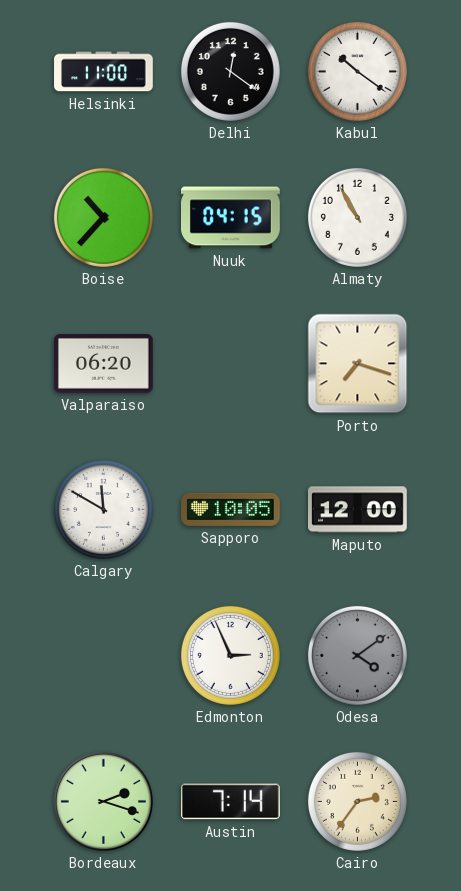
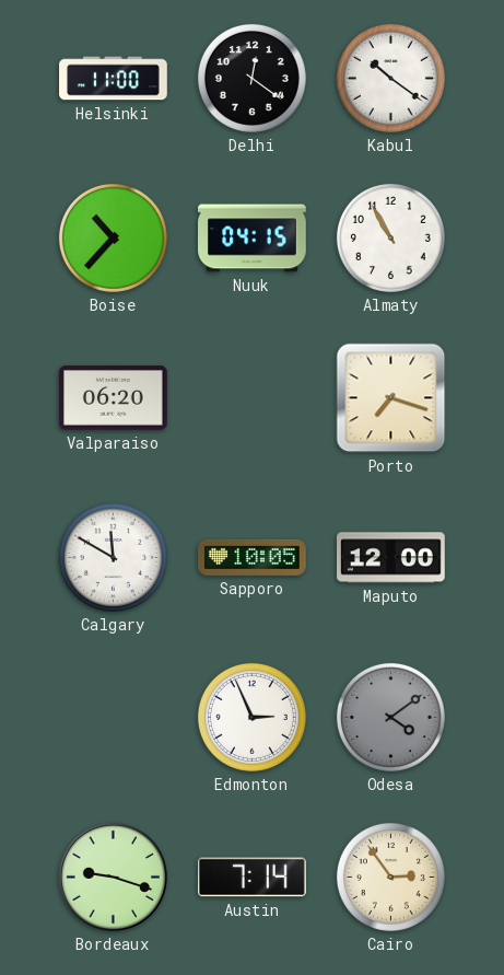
Bordeaux: 2:18 -> 9:18
Cairo: 2:36 -> 2:54
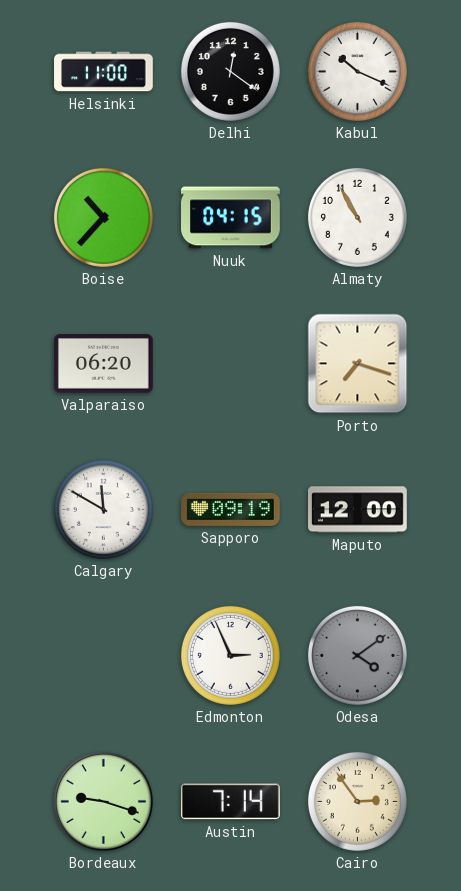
Kabul: 10:21 -> 10:19
Sapporo: 10:05 -> 09:19
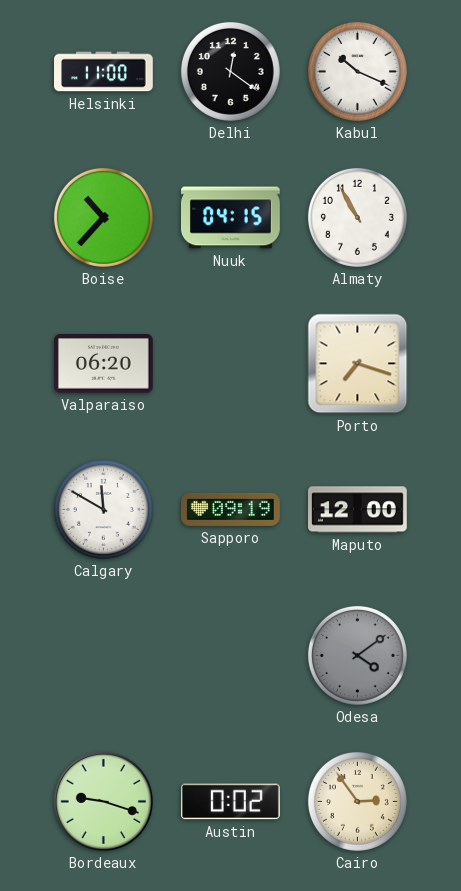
Edmonton: 2:56 -> none
Austin: 7:14 -> 0:02
